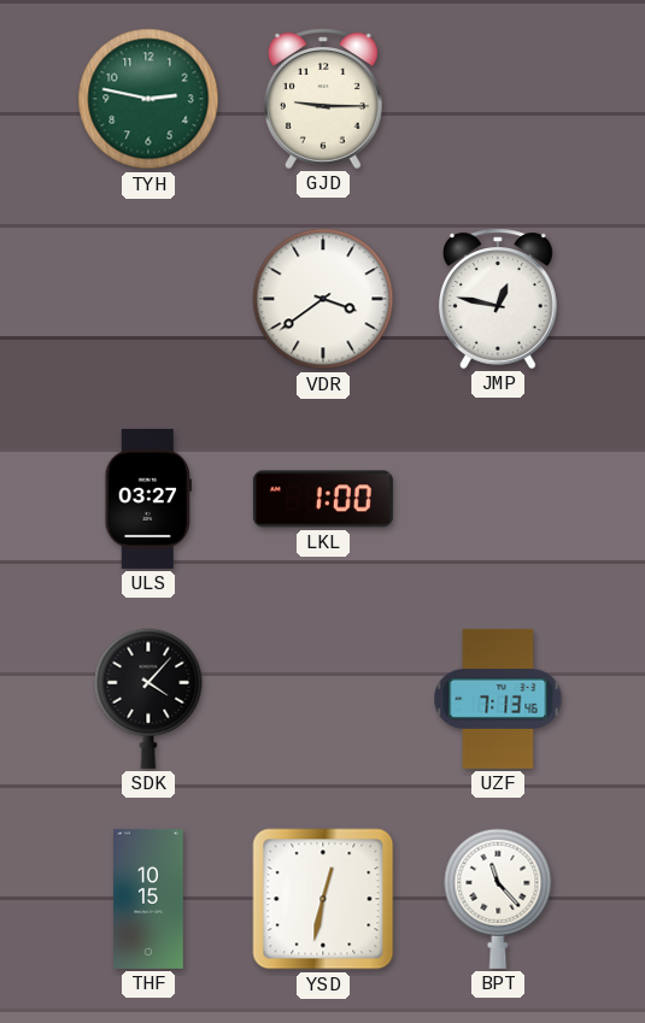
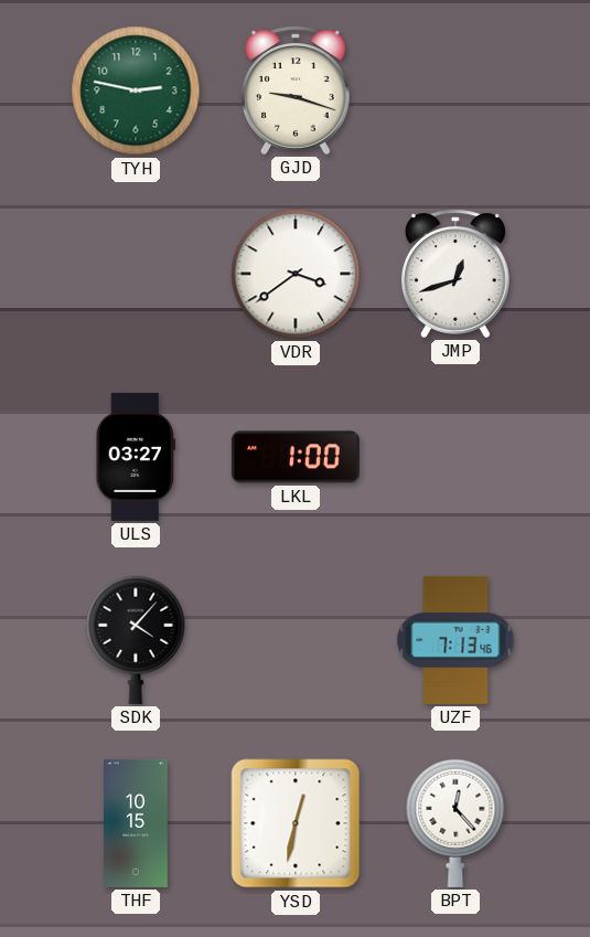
GJD: 9:15 -> 9:18
JMP: 12:47 -> 12:42
BPT: 11:23 -> 12:23
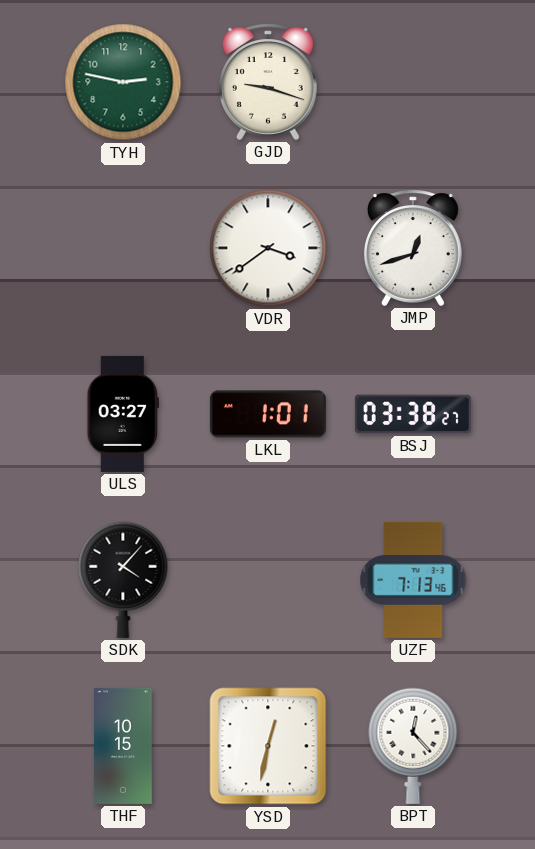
LKL: 1:00 -> 1:01
BSJ: none -> 03:38
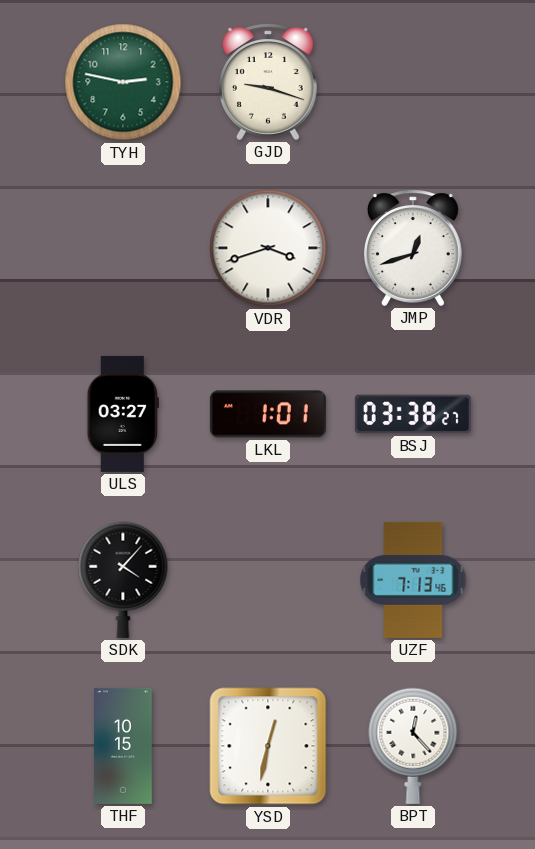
VDR: 3:39 -> 3:42
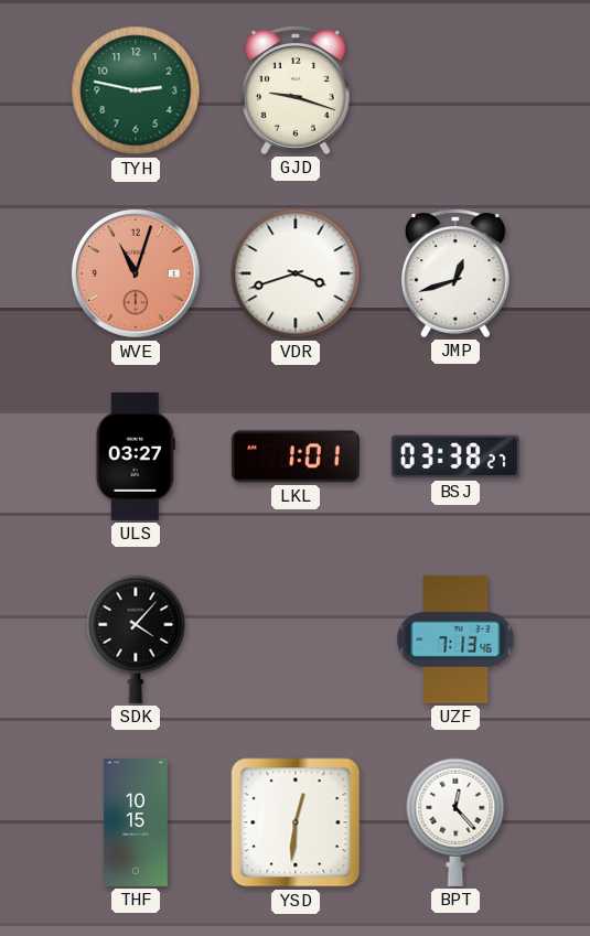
WVE: none -> 11:03
YSD: 12:32 -> 12:31
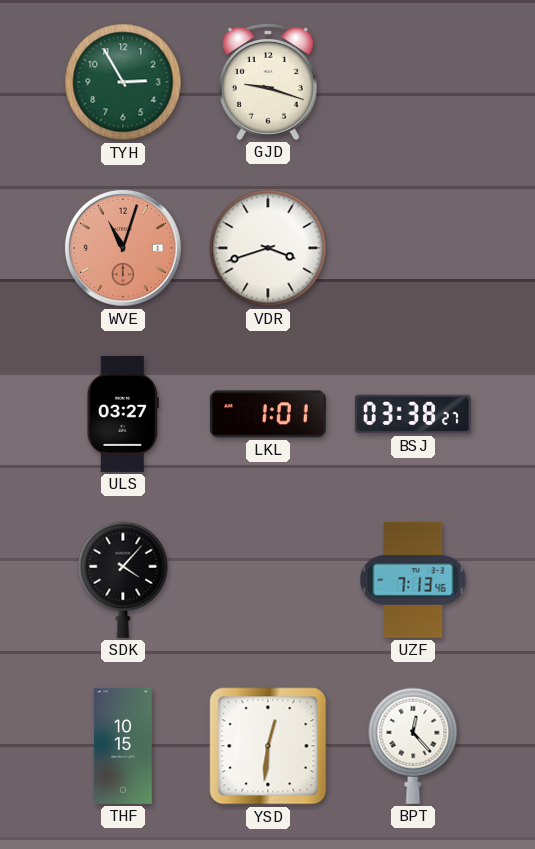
TYH: 2:47 -> 2:55
JMP: 12:42 -> none
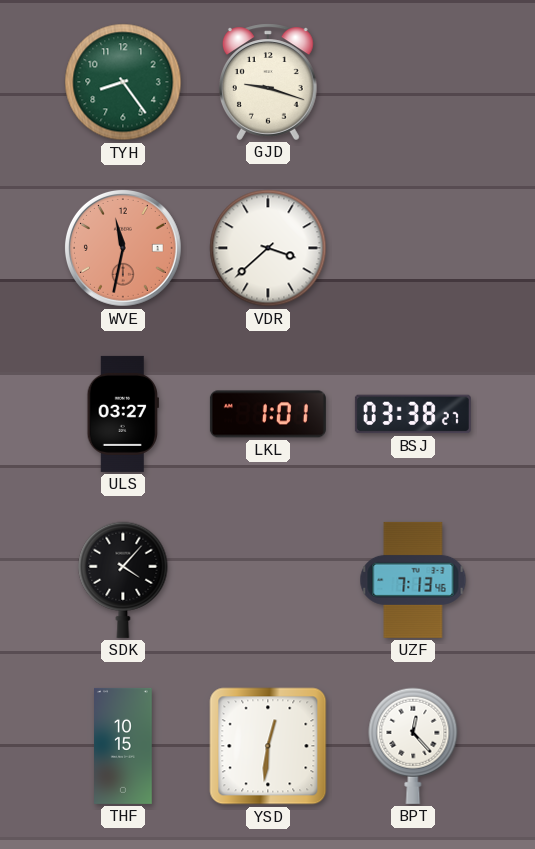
TYH: 2:55 -> 8:24
WVE: 11:03 -> 11:32
VDR: 3:42 -> 3:38
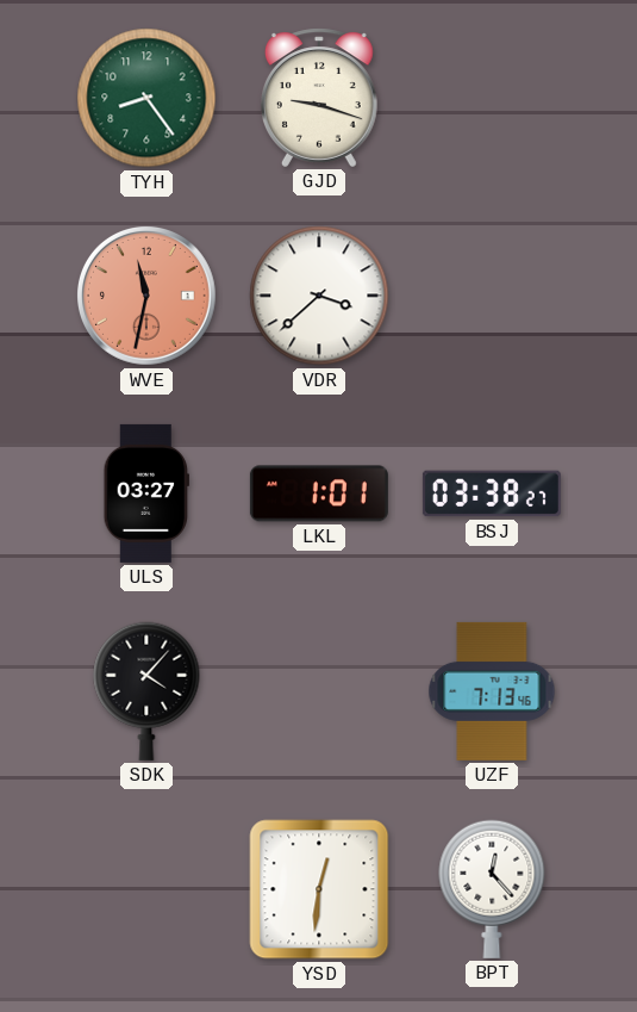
THF: 10:15 -> none
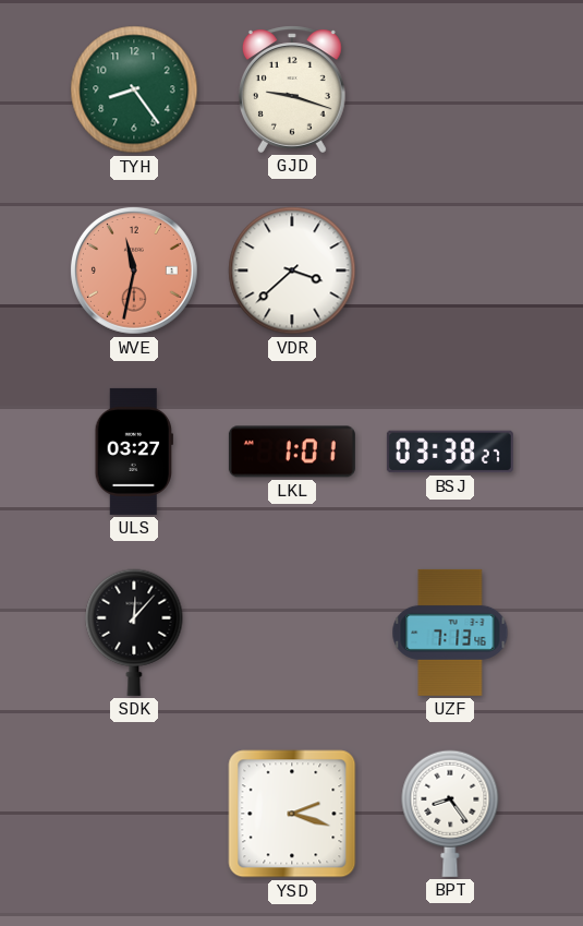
SDK: 4:07 -> 12:07
YSD: 12:31 -> 2:18
BPT: 12:23 -> 8:24
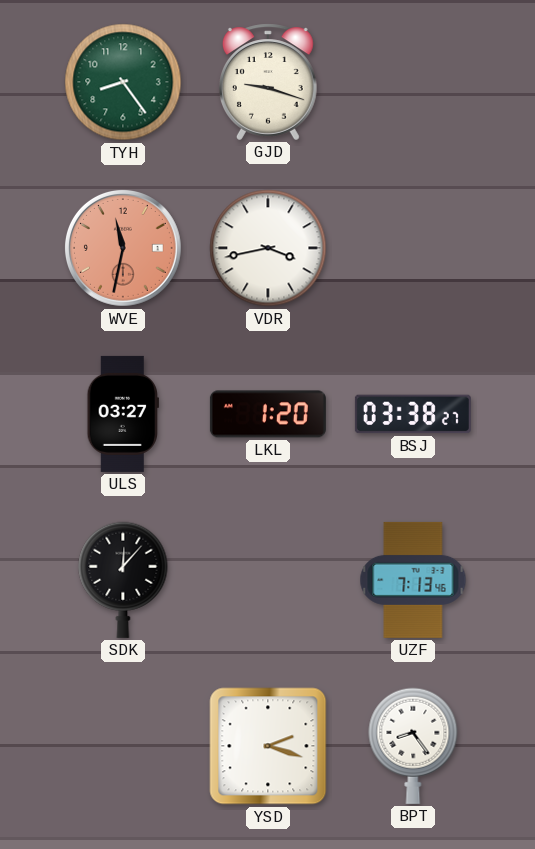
VDR: 3:38 -> 3:43
LKL: 1:01 -> 1:20
